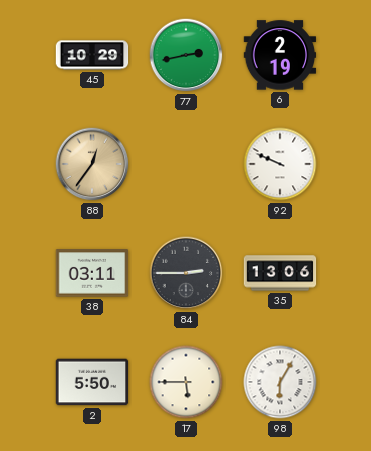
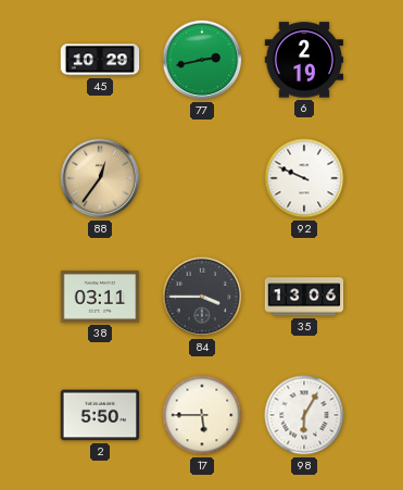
84: 2:45 -> 3:45
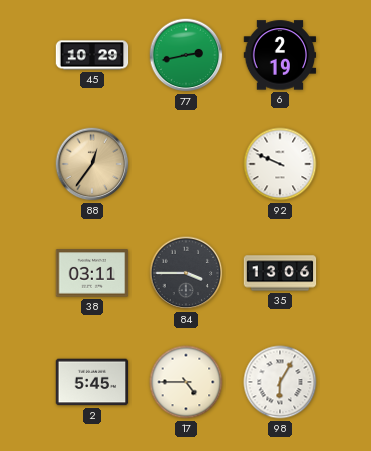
2: 5:50 -> 5:45
17: 5:45 -> 4:45
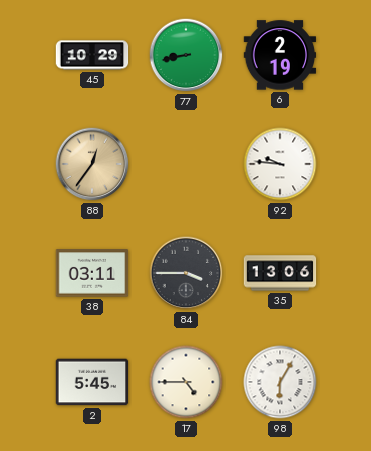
77: 2:43 -> 8:43
92: 9:49 -> 9:46
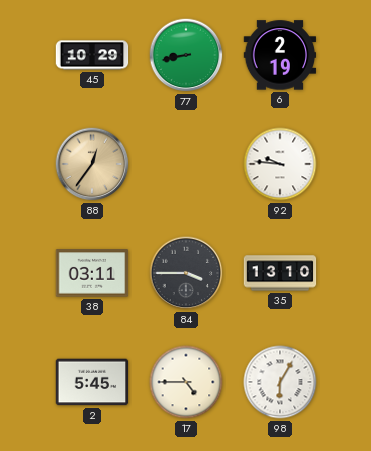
35: 13:06 -> 13:10
